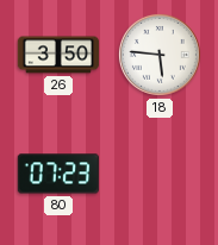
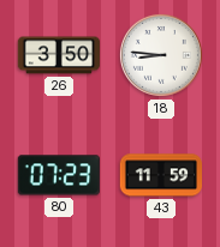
18: 5:46 -> 8:46
43: none -> 11:59
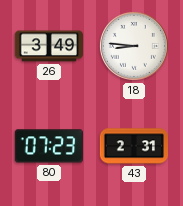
26: 3:50 -> 3:49
43: 11:59 -> 2:31
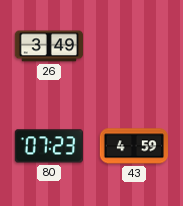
18: 8:46 -> none
43: 2:31 -> 4:59
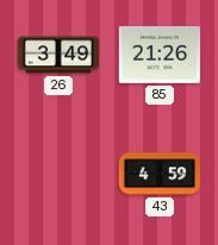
85: none -> 21:26
80: 07:23 -> none
